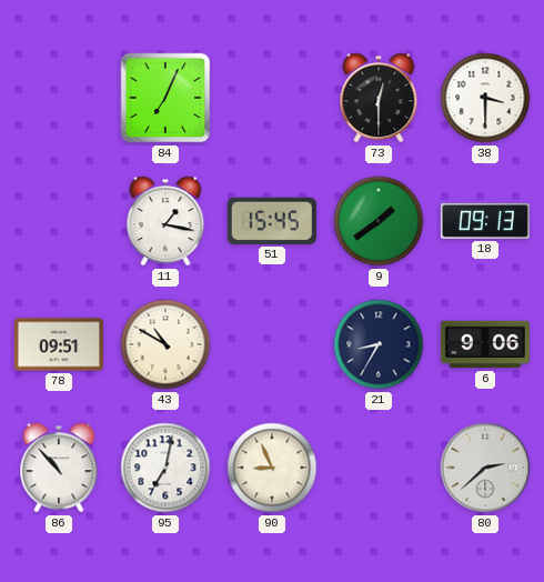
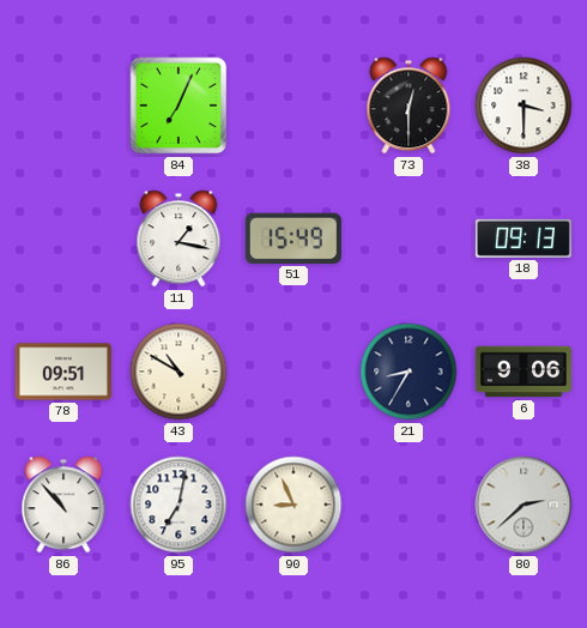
51: 15:45 -> 15:49
9: 1:39 -> none
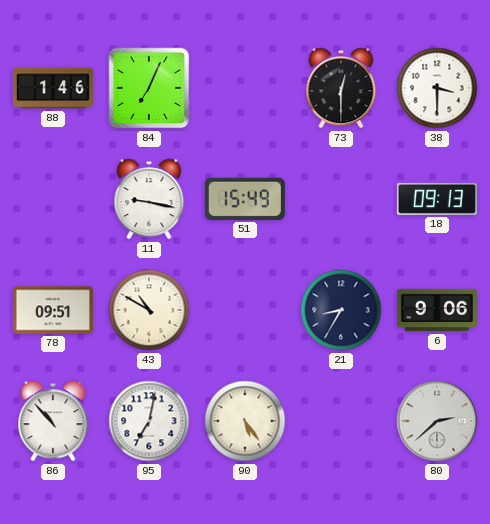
88: none -> 1:46
11: 1:17 -> 9:17
90: 8:56 -> 5:24
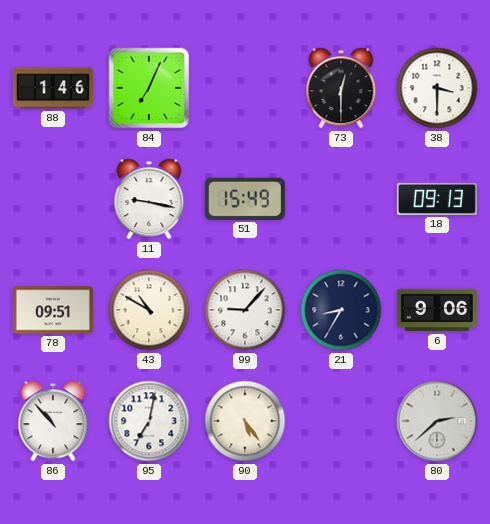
99: none -> 9:07
